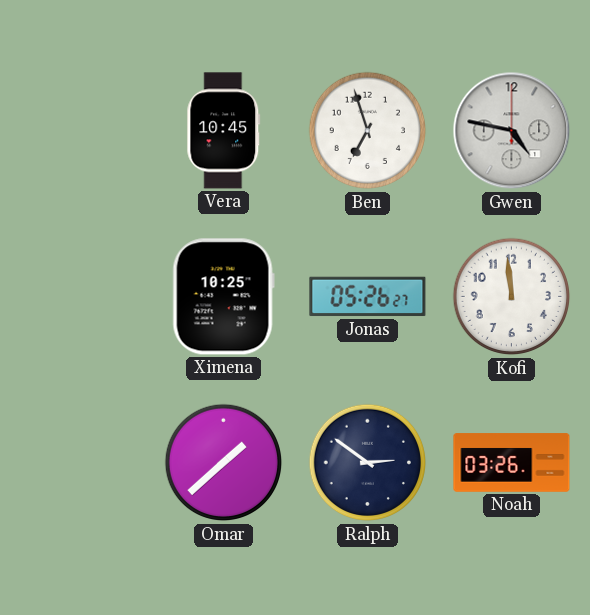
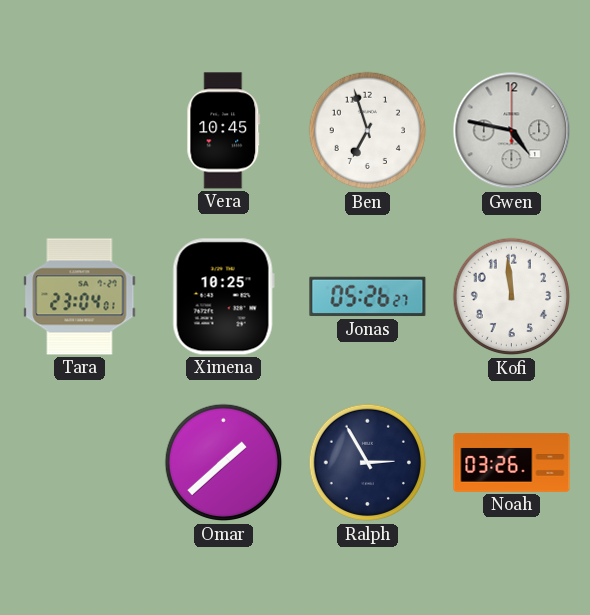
Tara: none -> 23:04
Ralph: 2:51 -> 2:55
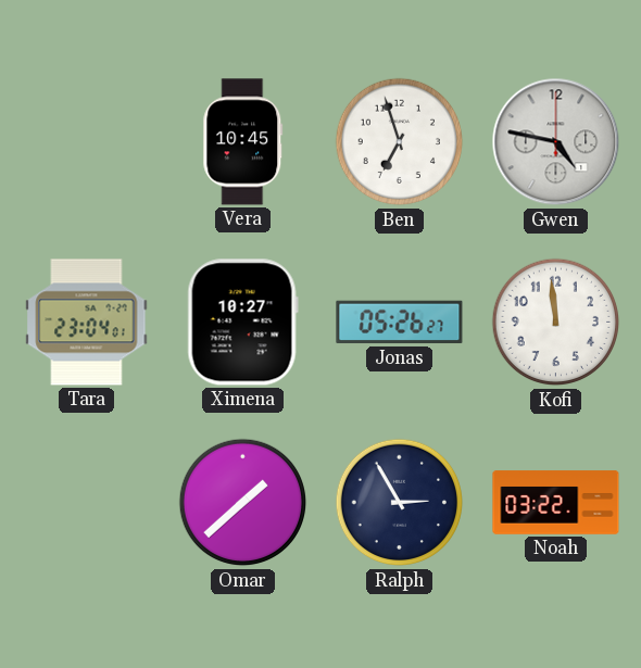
Ximena: 10:25 -> 10:27
Noah: 03:26 -> 03:22
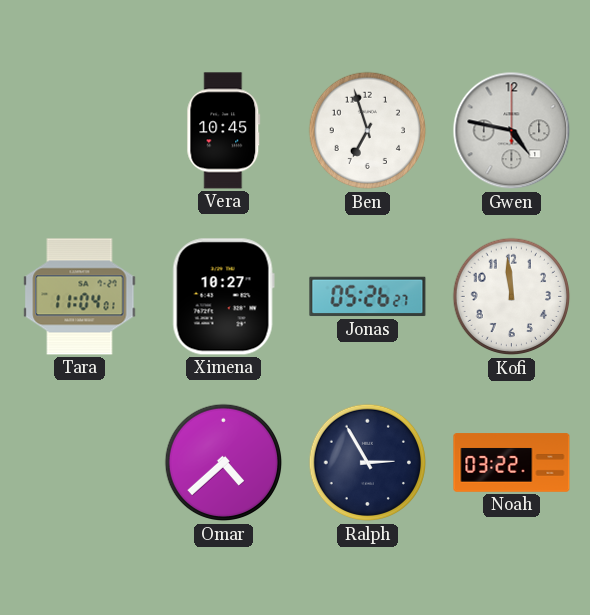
Tara: 23:04 -> 11:04
Omar: 1:38 -> 4:38
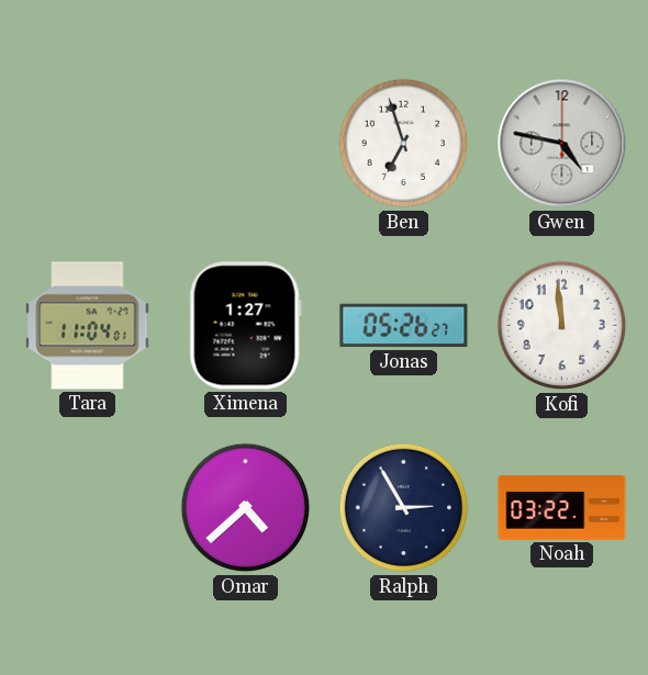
Vera: 10:45 -> none
Ximena: 10:27 -> 1:27
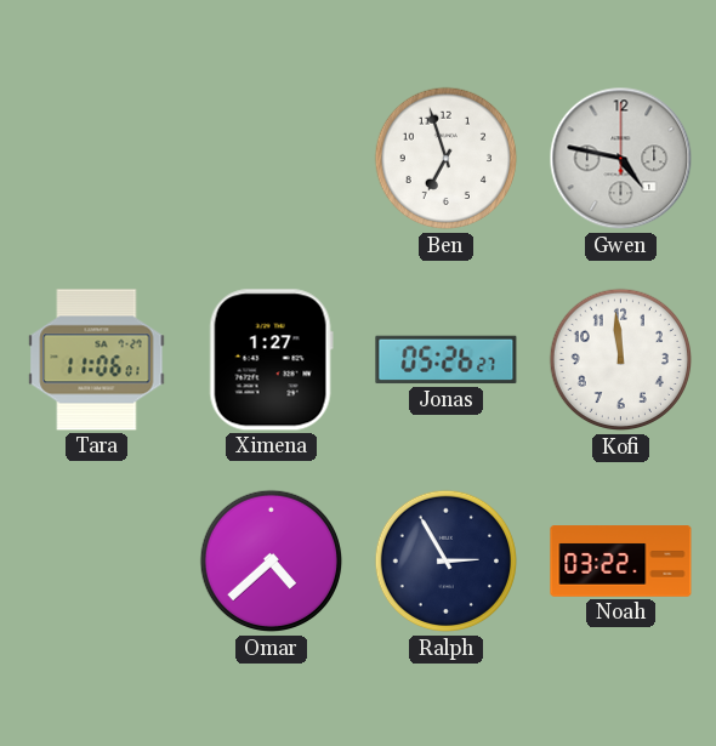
Tara: 11:04 -> 11:06
